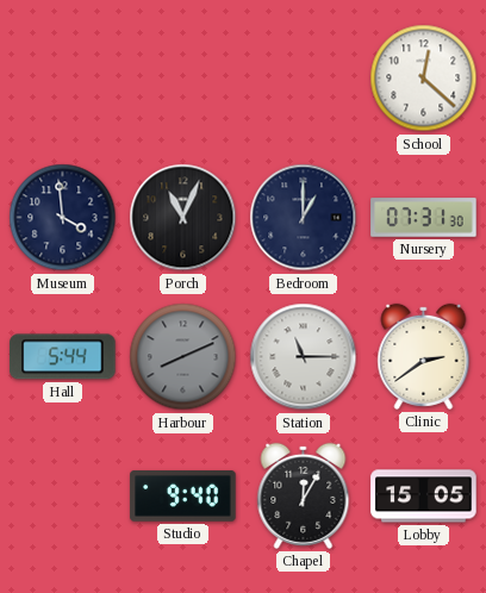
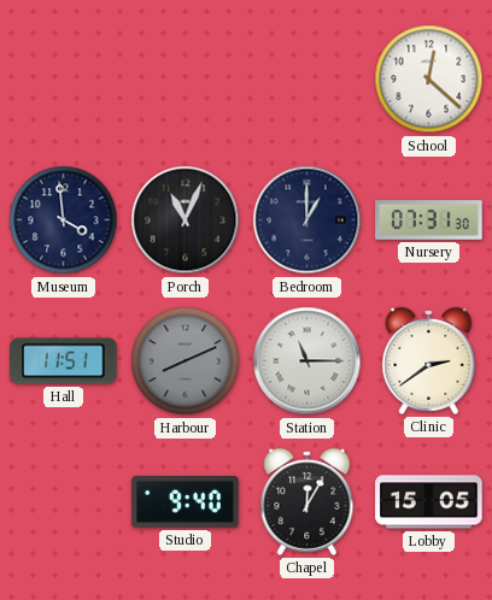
Hall: 5:44 -> 11:51
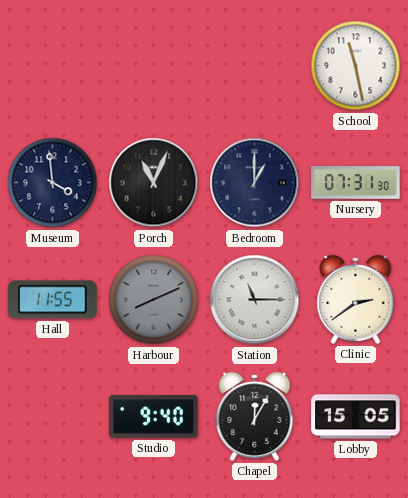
School: 12:22 -> 11:28
Hall: 11:51 -> 11:55
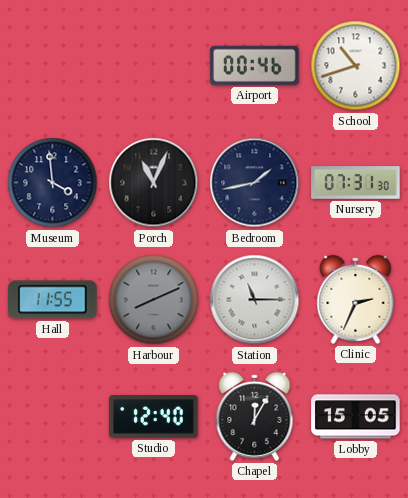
Airport: none -> 00:46
School: 11:28 -> 10:42
Bedroom: 1:00 -> 1:43
Clinic: 2:39 -> 2:34
Studio: 9:40 -> 12:40
